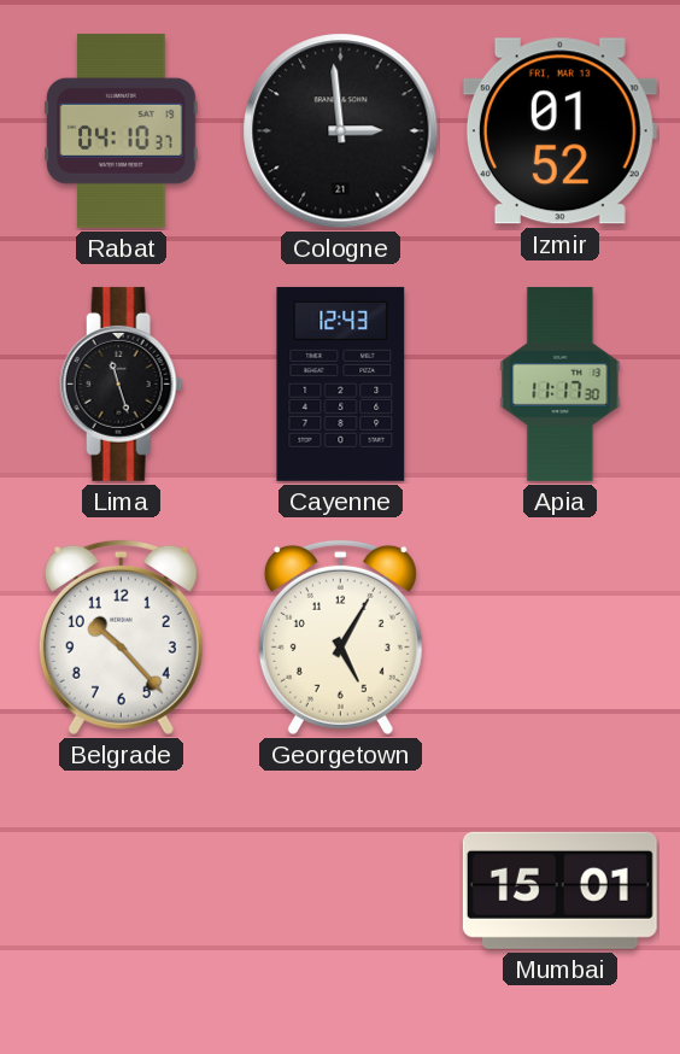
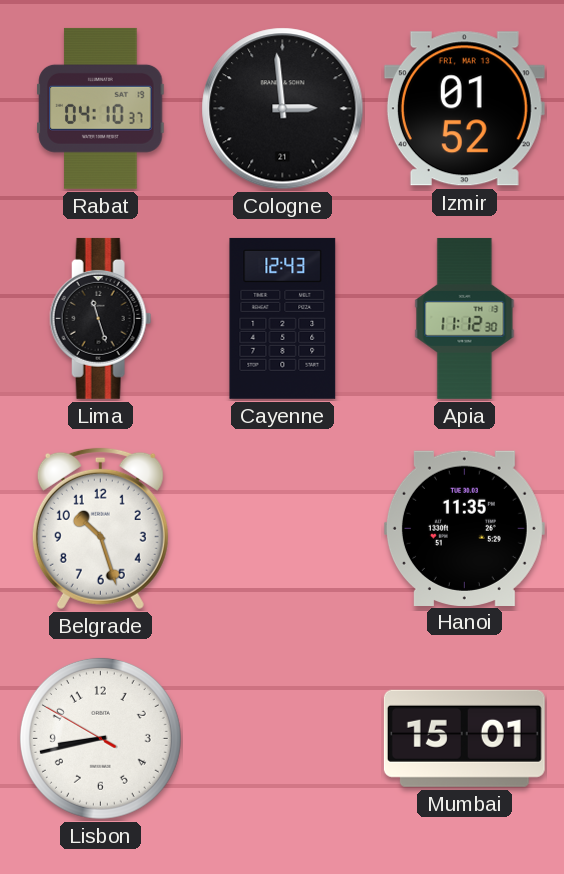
Apia: 11:17 -> 11:12
Belgrade: 10:23 -> 10:27
Georgetown: 5:05 -> none
Hanoi: none -> 11:35
Lisbon: none -> 8:42
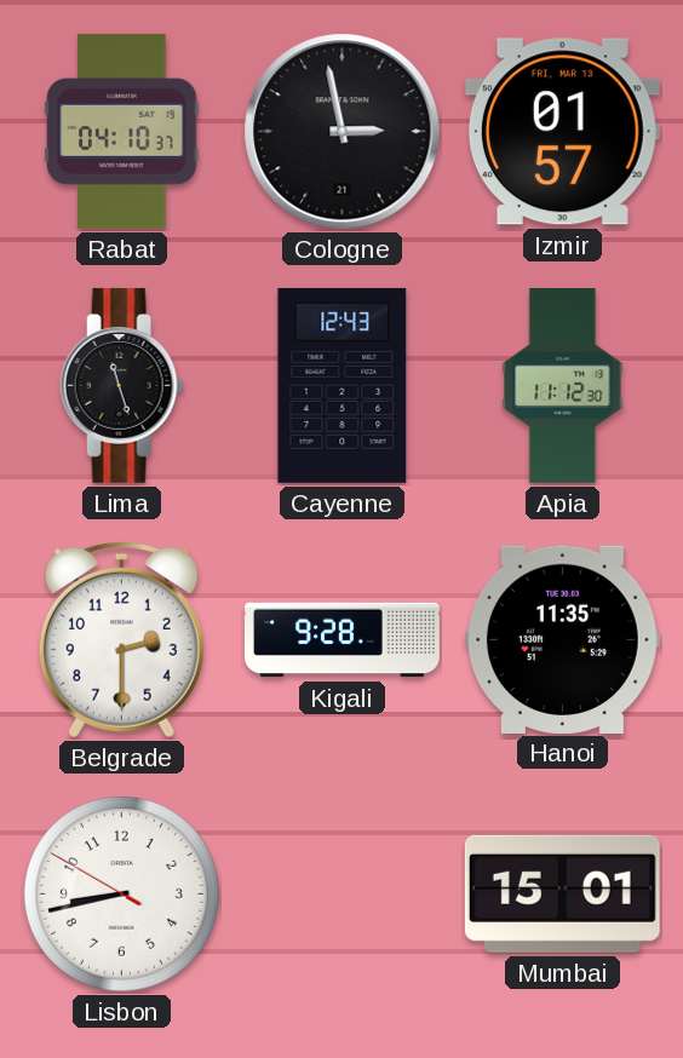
Cologne: 2:59 -> 2:58
Izmir: 01:52 -> 01:57
Belgrade: 10:27 -> 2:30
Kigali: none -> 9:28
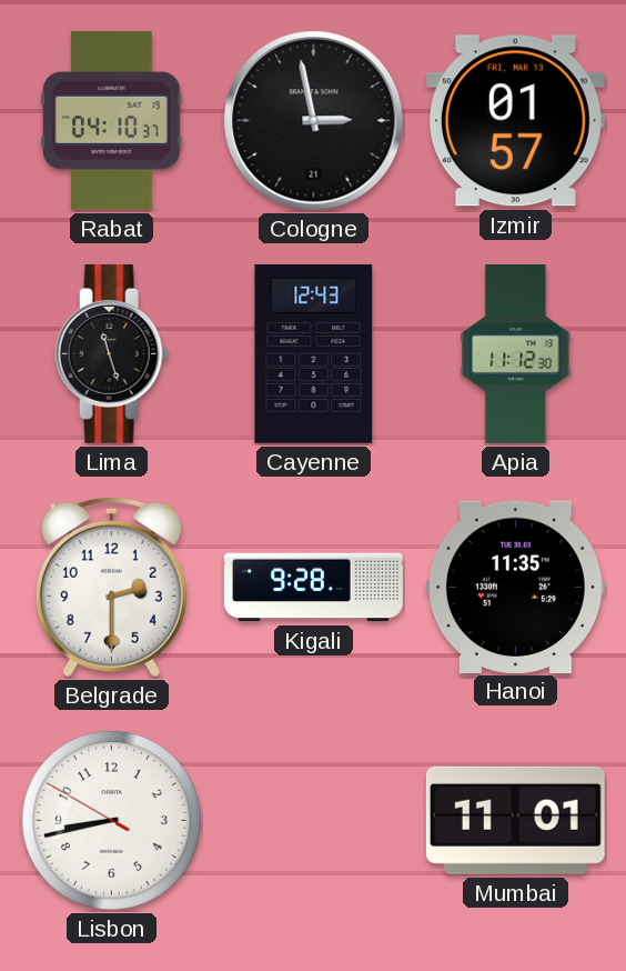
Mumbai: 15:01 -> 11:01
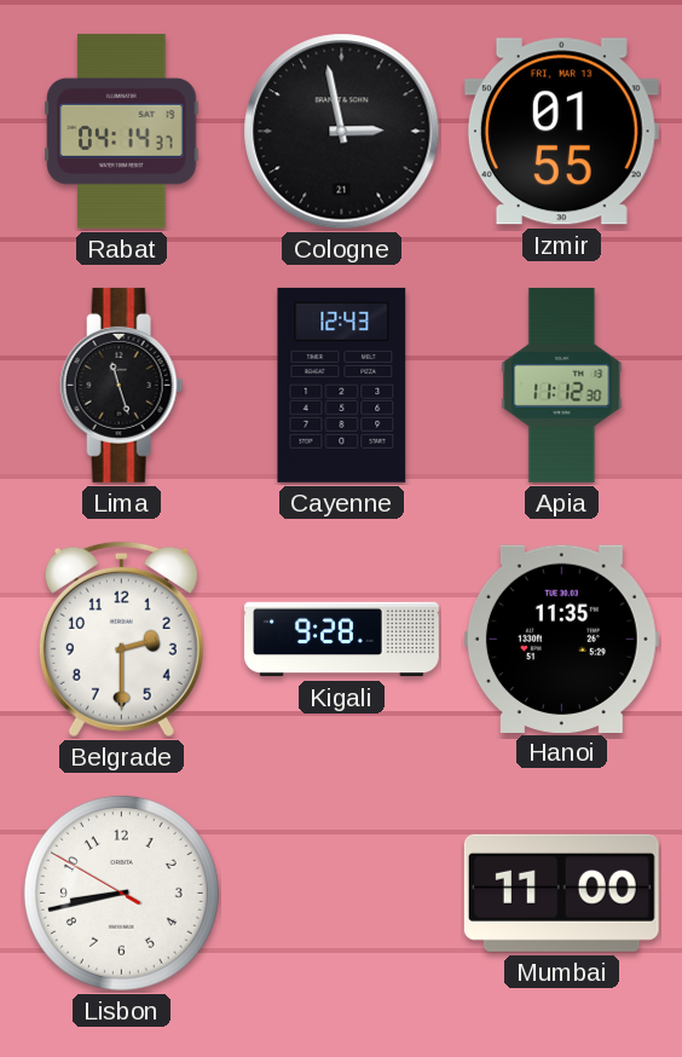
Rabat: 04:10 -> 04:14
Izmir: 01:57 -> 01:55
Mumbai: 11:01 -> 11:00
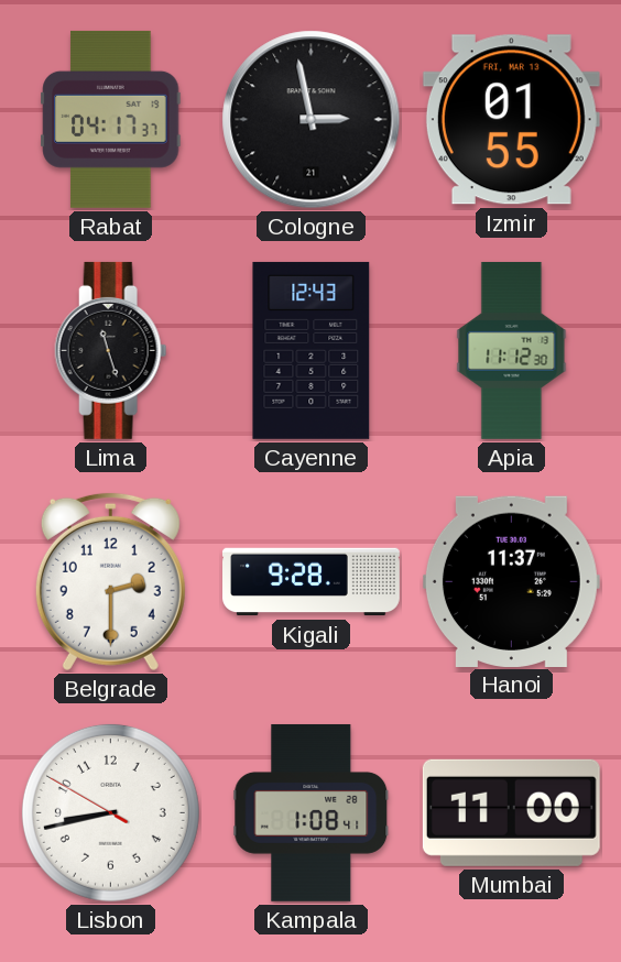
Rabat: 04:14 -> 04:17
Hanoi: 11:35 -> 11:37
Kampala: none -> 1:08
